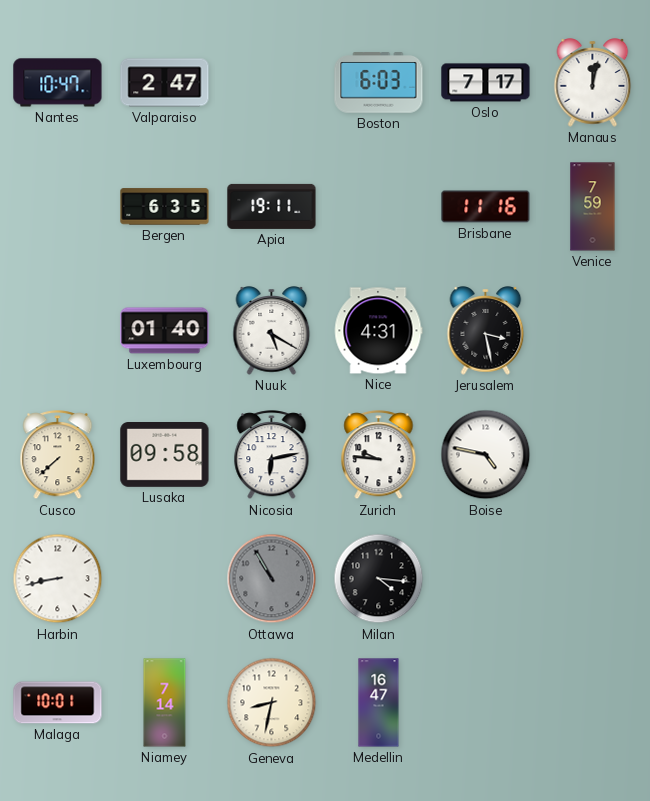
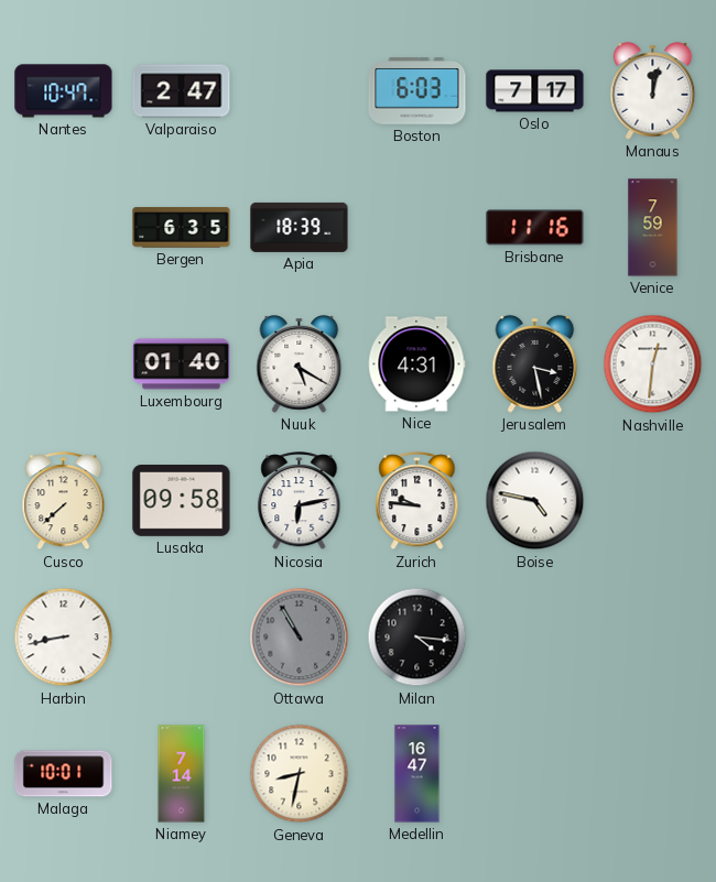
Apia: 19:11 -> 18:39
Nashville: none -> 12:31
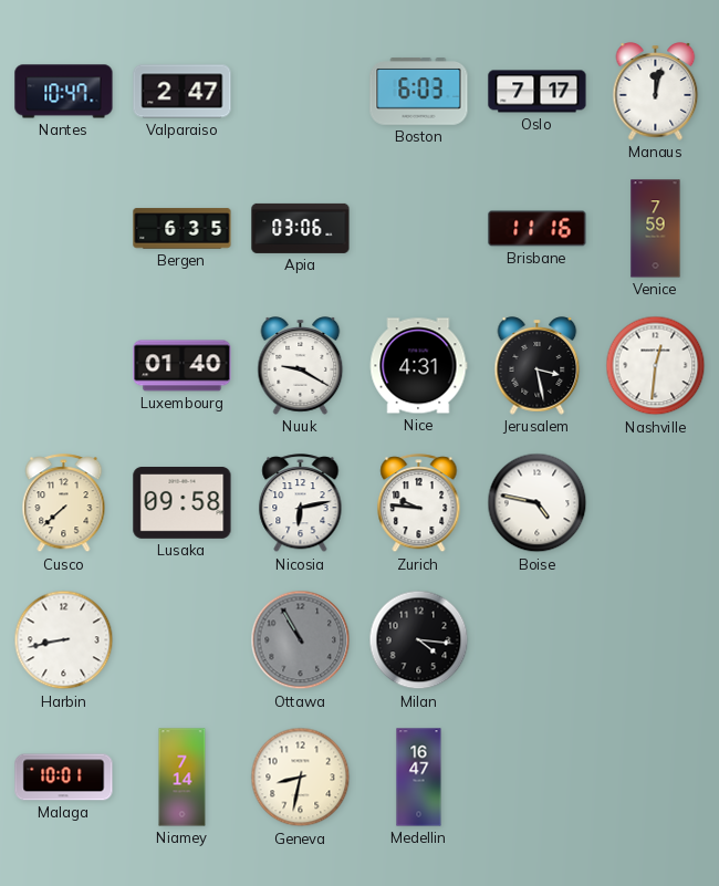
Apia: 18:39 -> 03:06
Nuuk: 5:20 -> 9:20
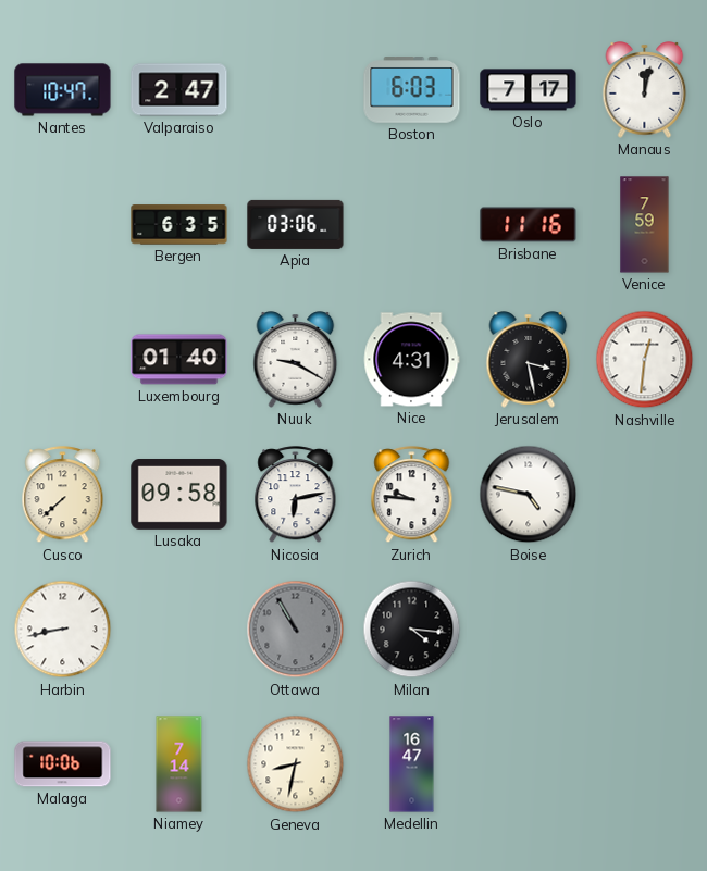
Malaga: 10:01 -> 10:06
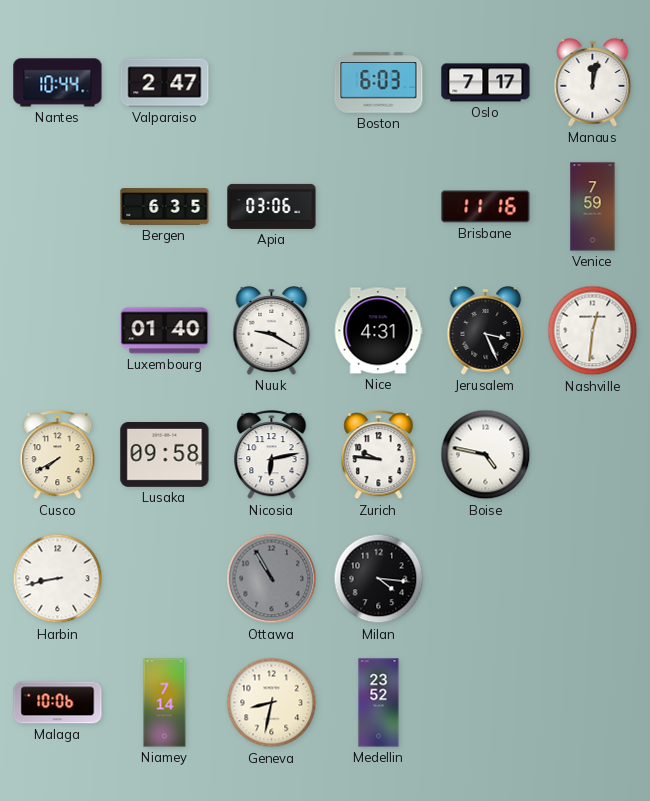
Nantes: 10:47 -> 10:44
Jerusalem: 3:28 -> 3:26
Cusco: 7:38 -> 7:40
Medellin: 16:47 -> 23:52
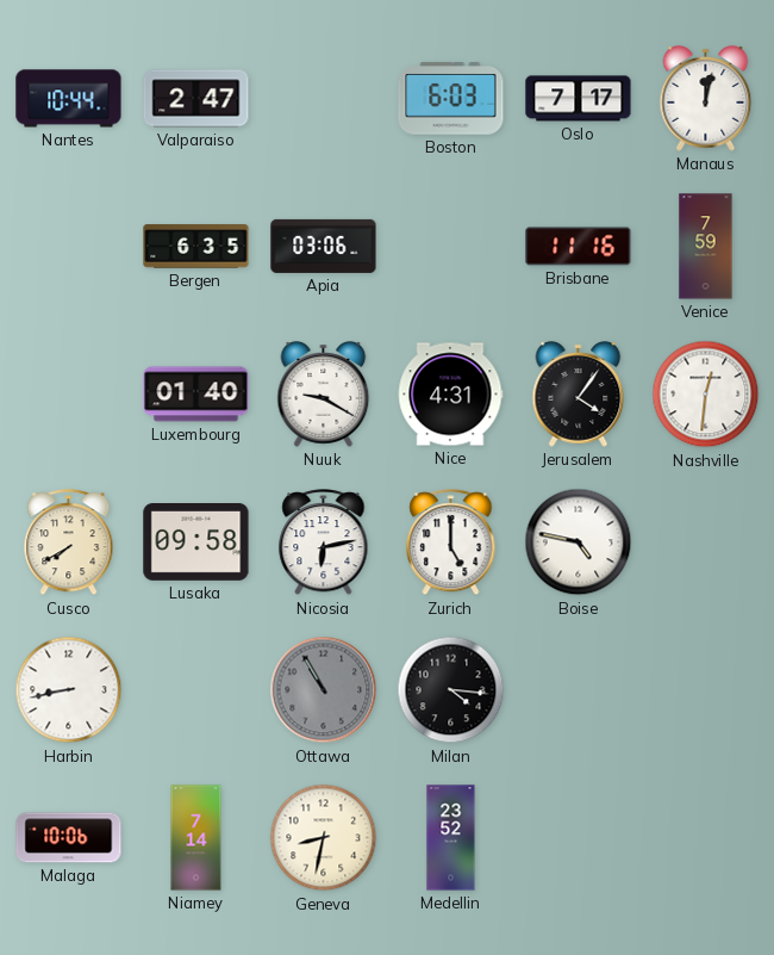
Jerusalem: 3:26 -> 4:06
Zurich: 9:46 -> 5:00
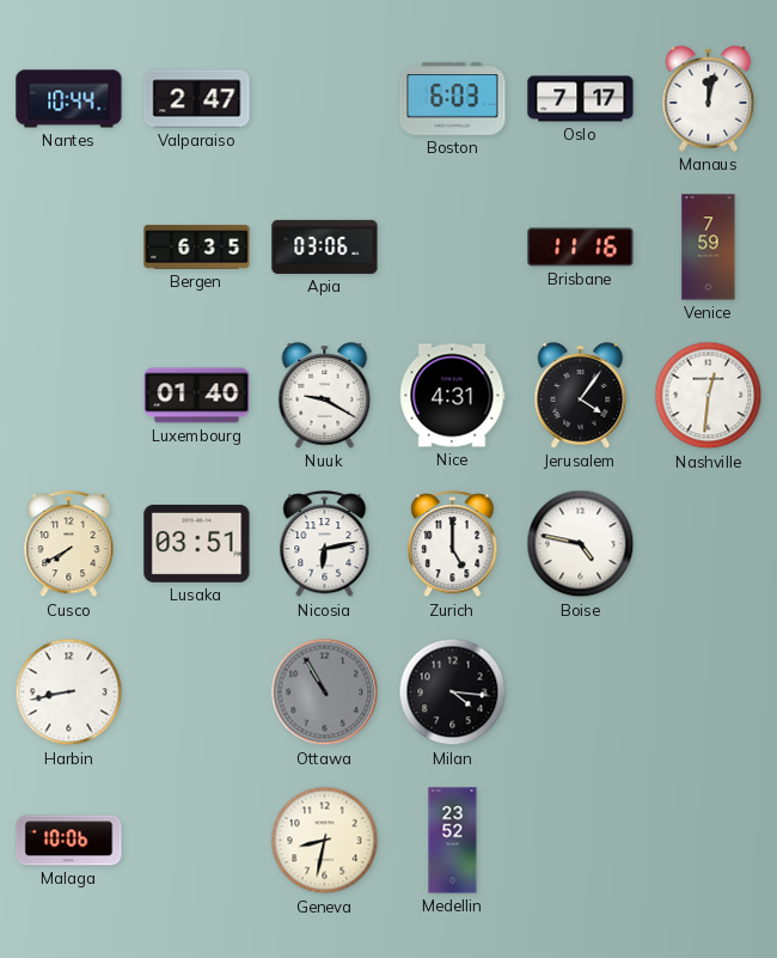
Lusaka: 09:58 -> 03:51
Niamey: 7:14 -> none
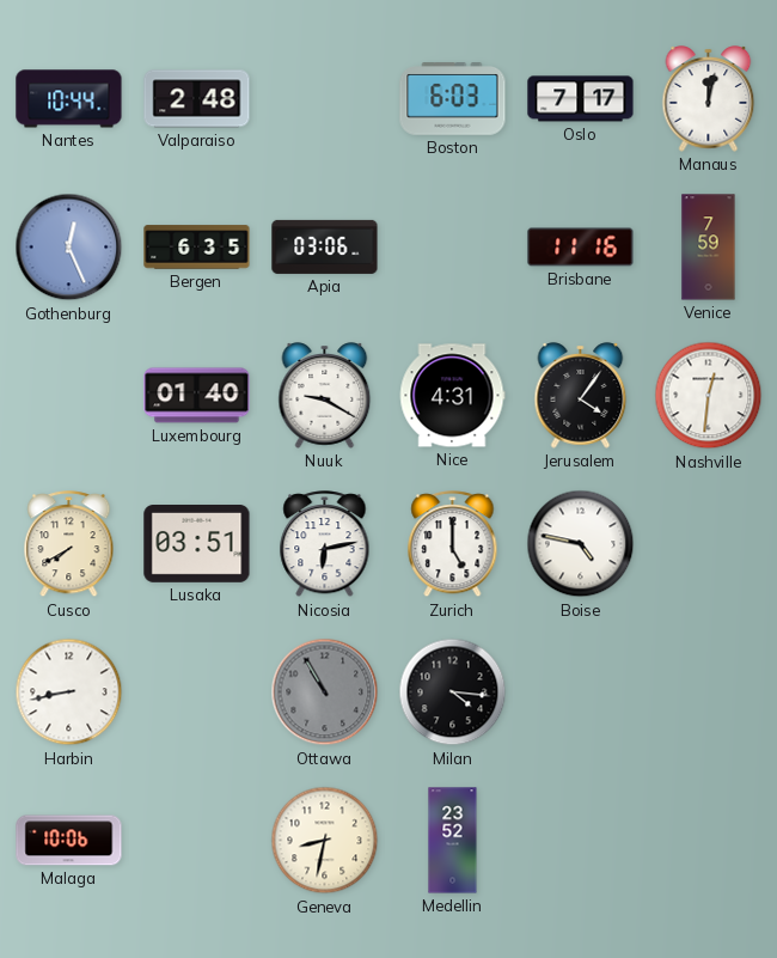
Valparaiso: 2:47 -> 2:48
Gothenburg: none -> 12:26
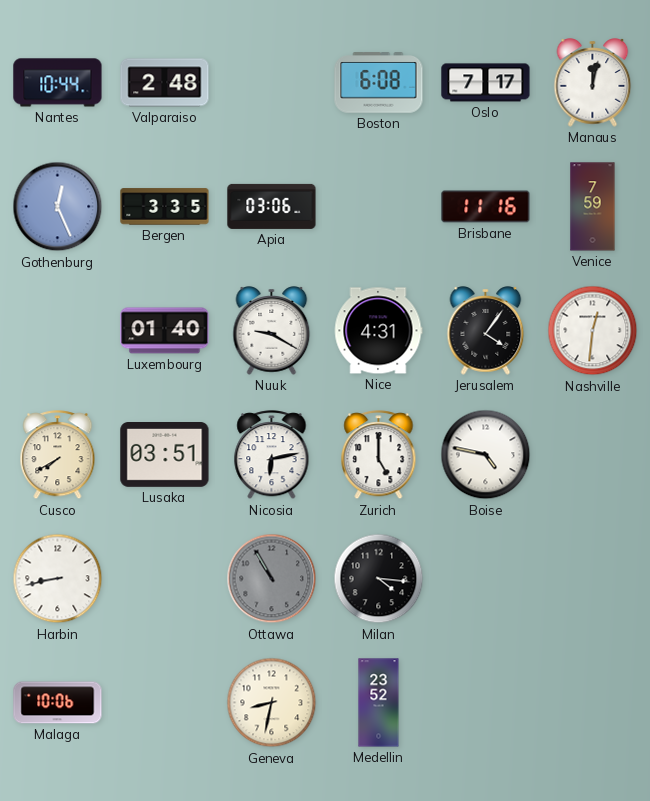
Boston: 6:03 -> 6:08
Bergen: 6:35 -> 3:35
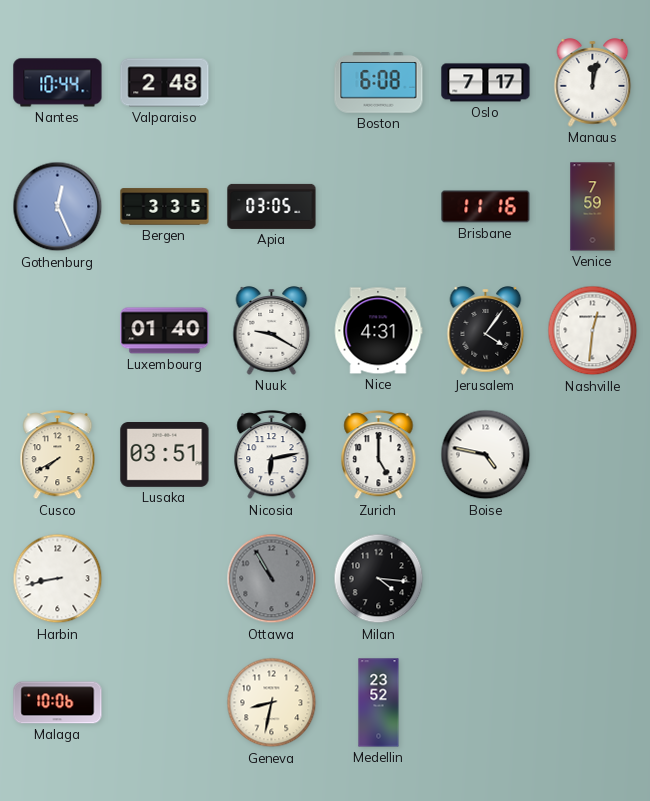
Apia: 03:06 -> 03:05
